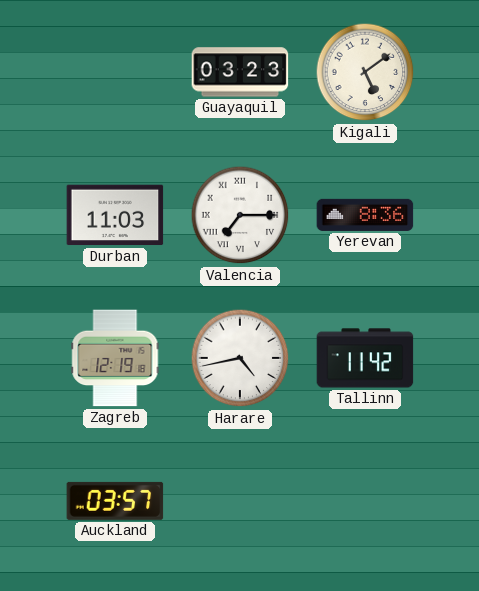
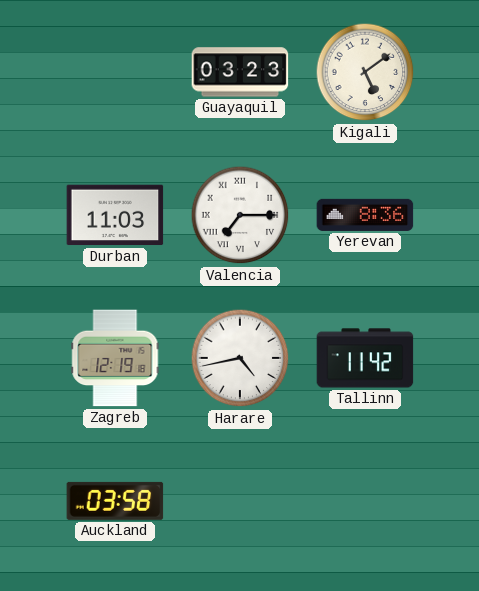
Auckland: 03:57 -> 03:58
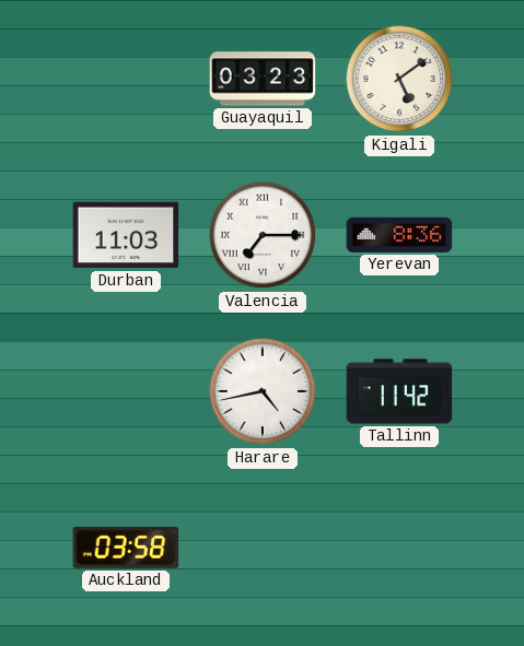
Zagreb: 12:19 -> none
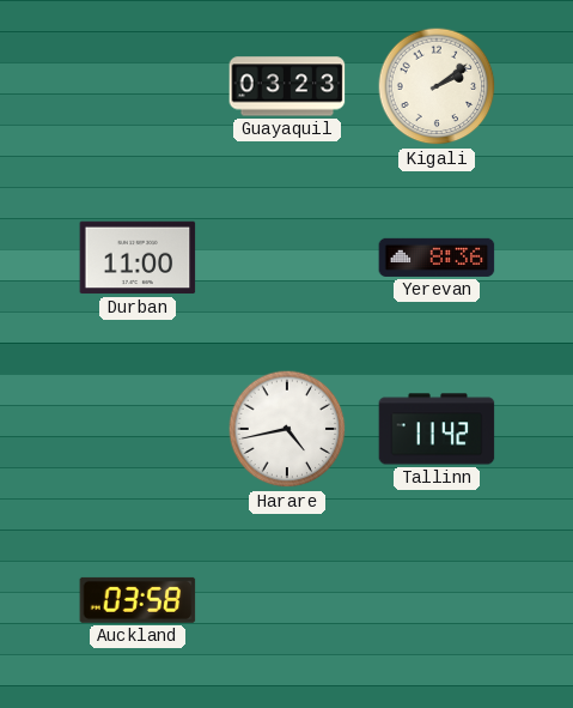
Kigali: 5:09 -> 2:09
Durban: 11:03 -> 11:00
Valencia: 7:15 -> none
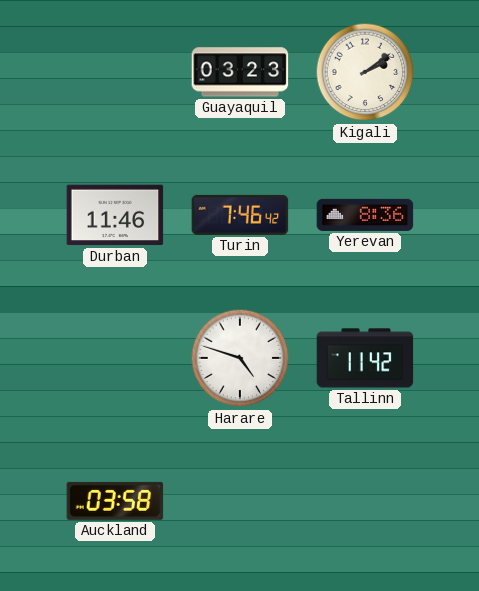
Durban: 11:00 -> 11:46
Turin: none -> 7:46
Harare: 4:43 -> 4:48
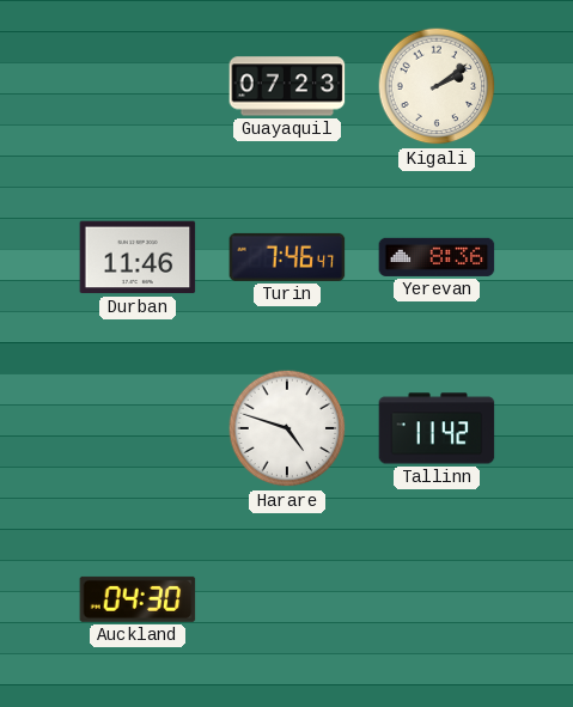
Guayaquil: 03:23 -> 07:23
Turin: 7:46:42 -> 7:46:47
Auckland: 03:58 -> 04:30
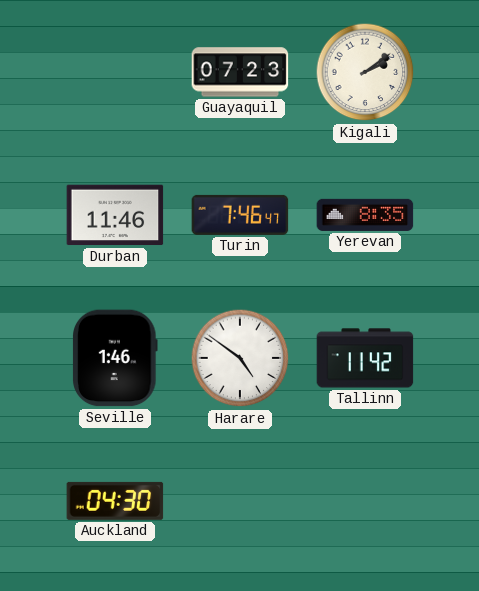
Yerevan: 8:36 -> 8:35
Seville: none -> 1:46
Harare: 4:48 -> 4:51
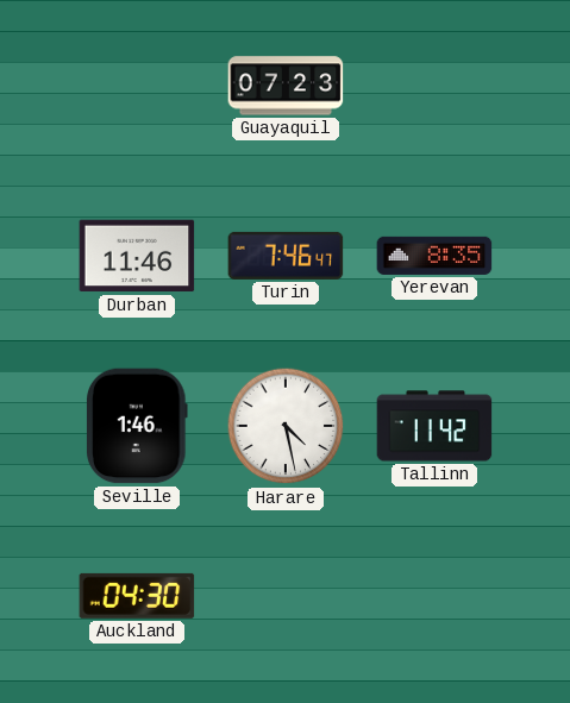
Kigali: 2:09 -> none
Harare: 4:51 -> 4:28
